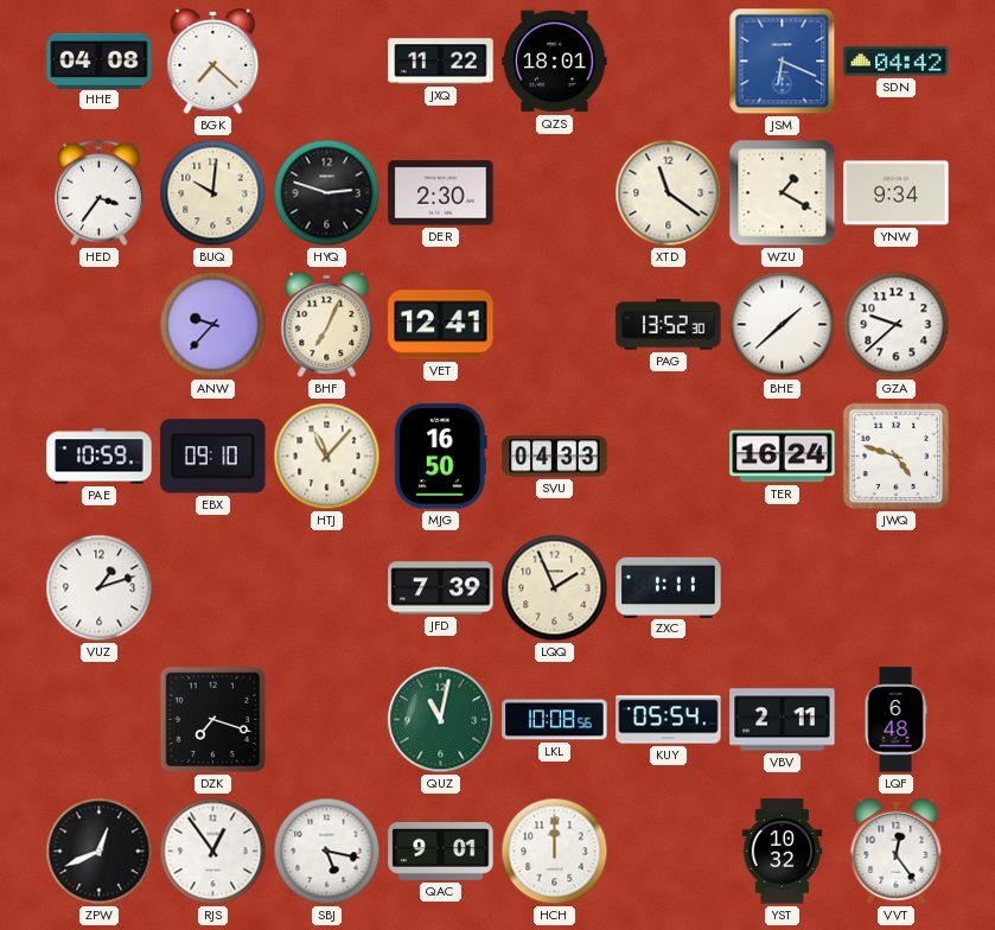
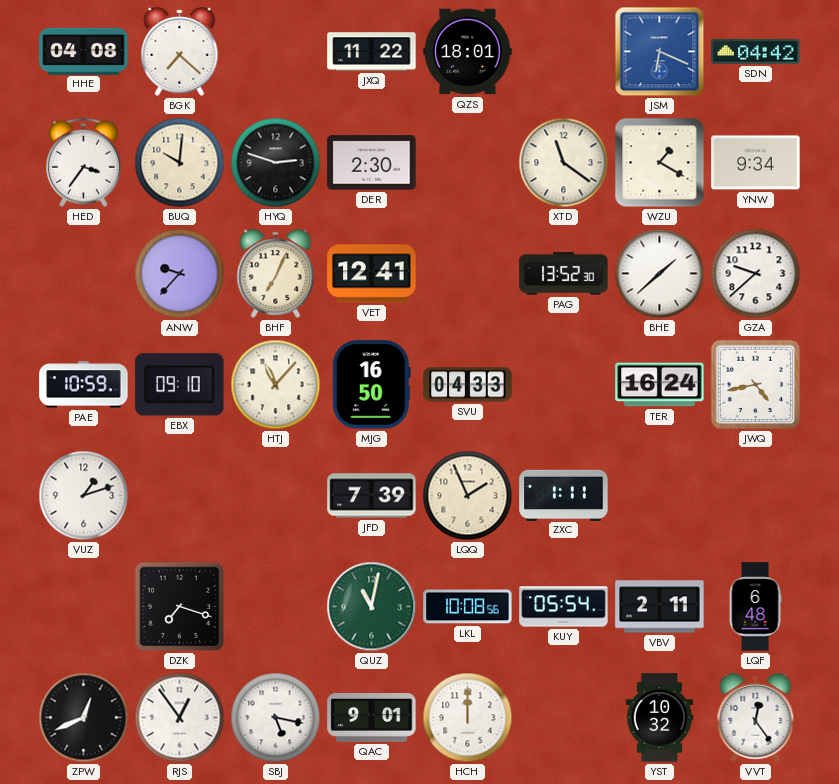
JWQ: 4:48 -> 4:43
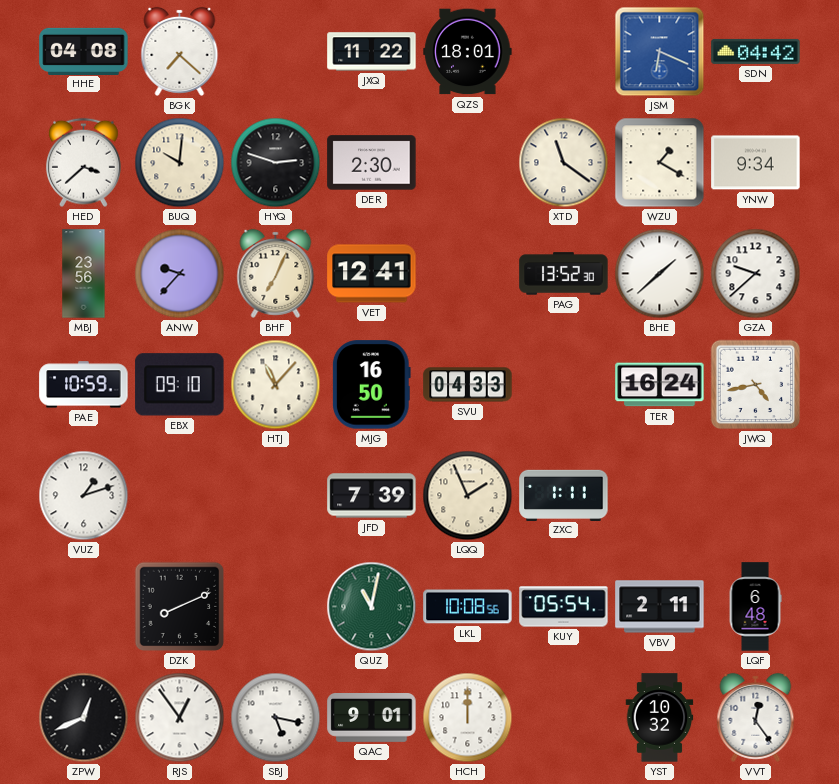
HED: 3:36 -> 3:38
MBJ: none -> 23:56
DZK: 7:18 -> 8:11
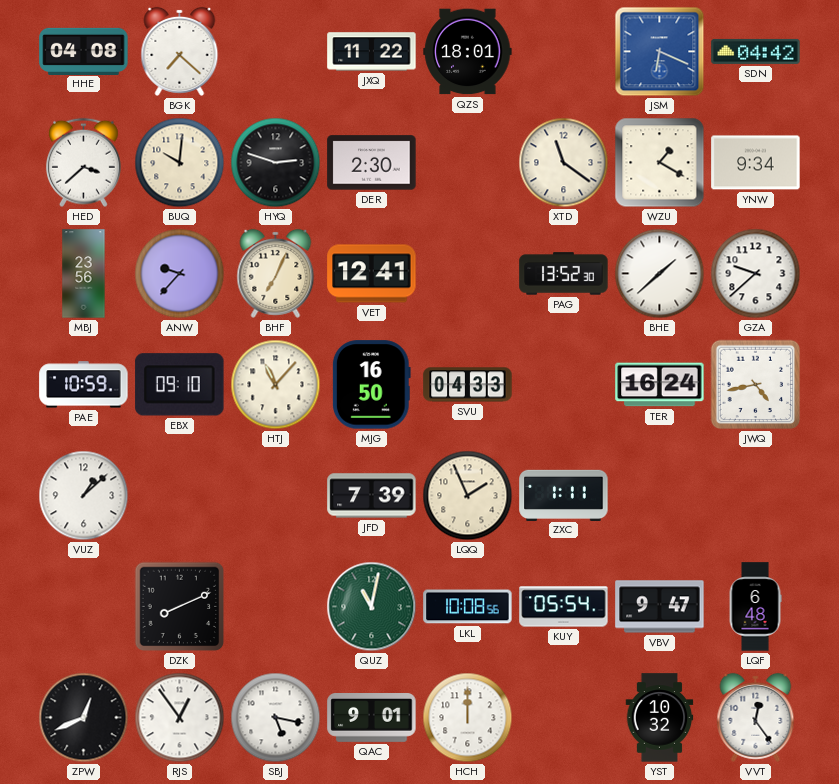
VUZ: 1:12 -> 1:08
VBV: 2:11 -> 9:47
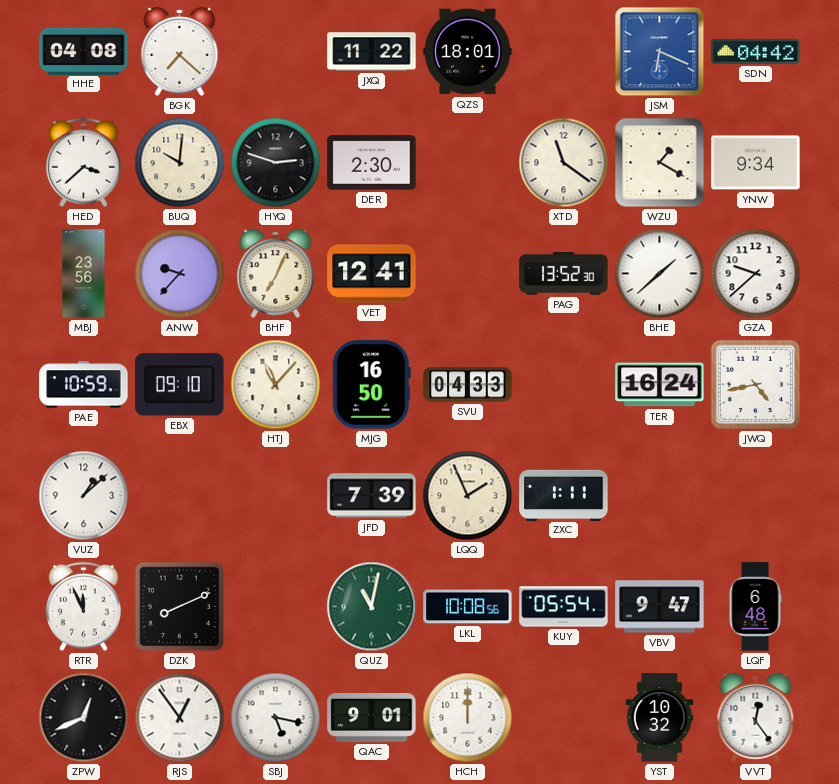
RTR: none -> 11:56
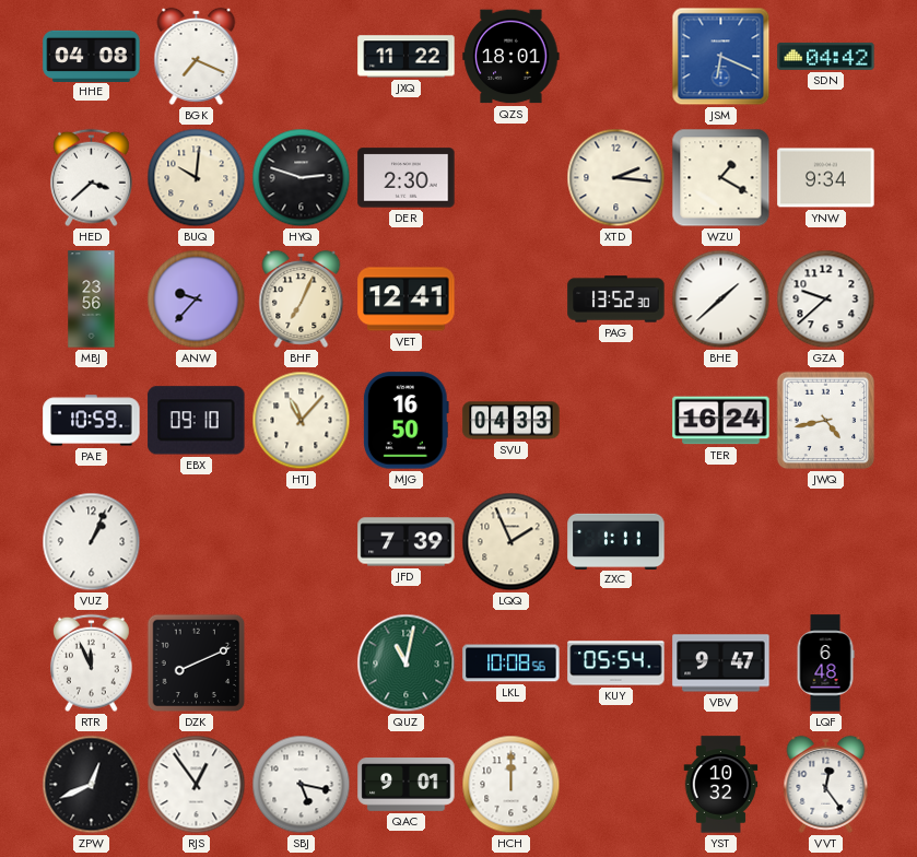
BGK: 7:22 -> 7:19
XTD: 11:21 -> 2:16
VUZ: 1:08 -> 1:04
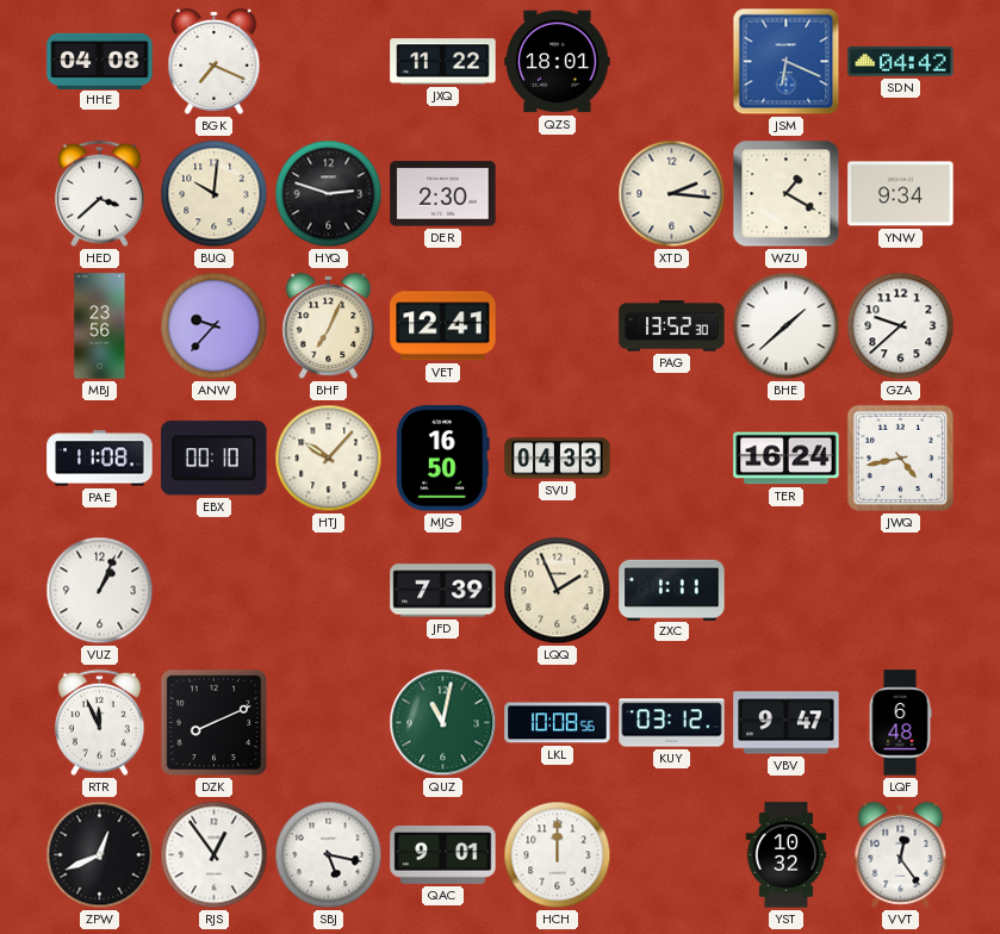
PAE: 10:59 -> 11:08
EBX: 09:10 -> 00:10
HTJ: 11:07 -> 10:07
KUY: 05:54 -> 03:12
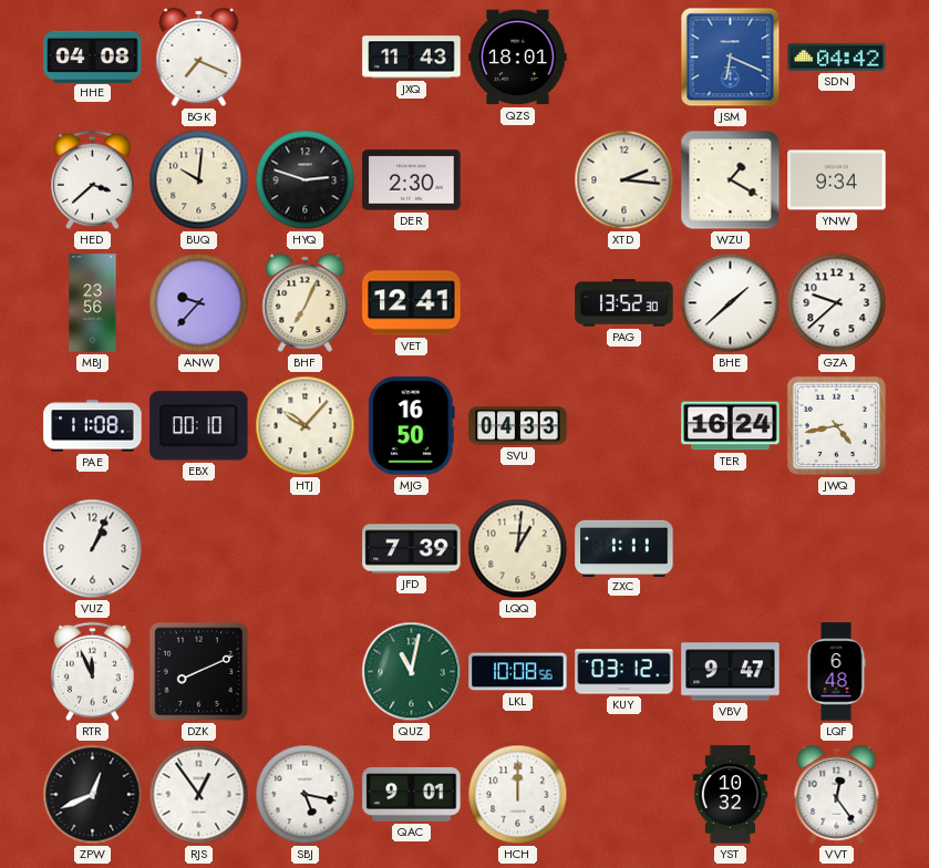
JXQ: 11:22 -> 11:43
LQQ: 1:56 -> 1:01
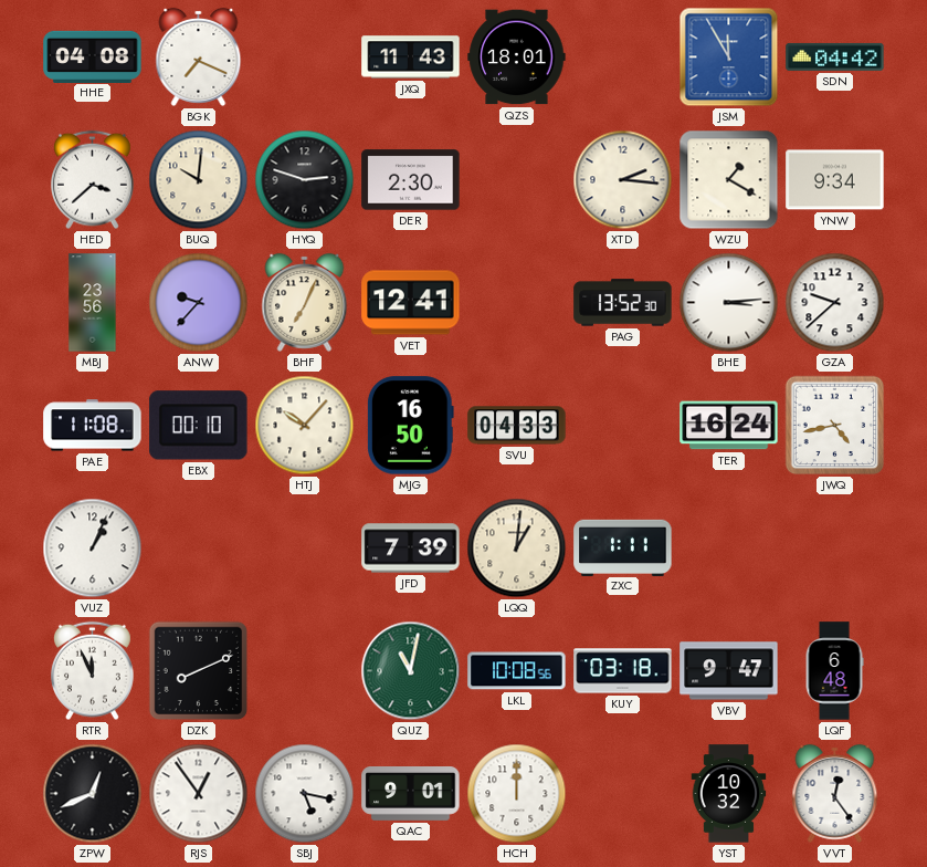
JSM: 6:19 -> 11:55
BHE: 1:38 -> 3:14
KUY: 03:12 -> 03:18
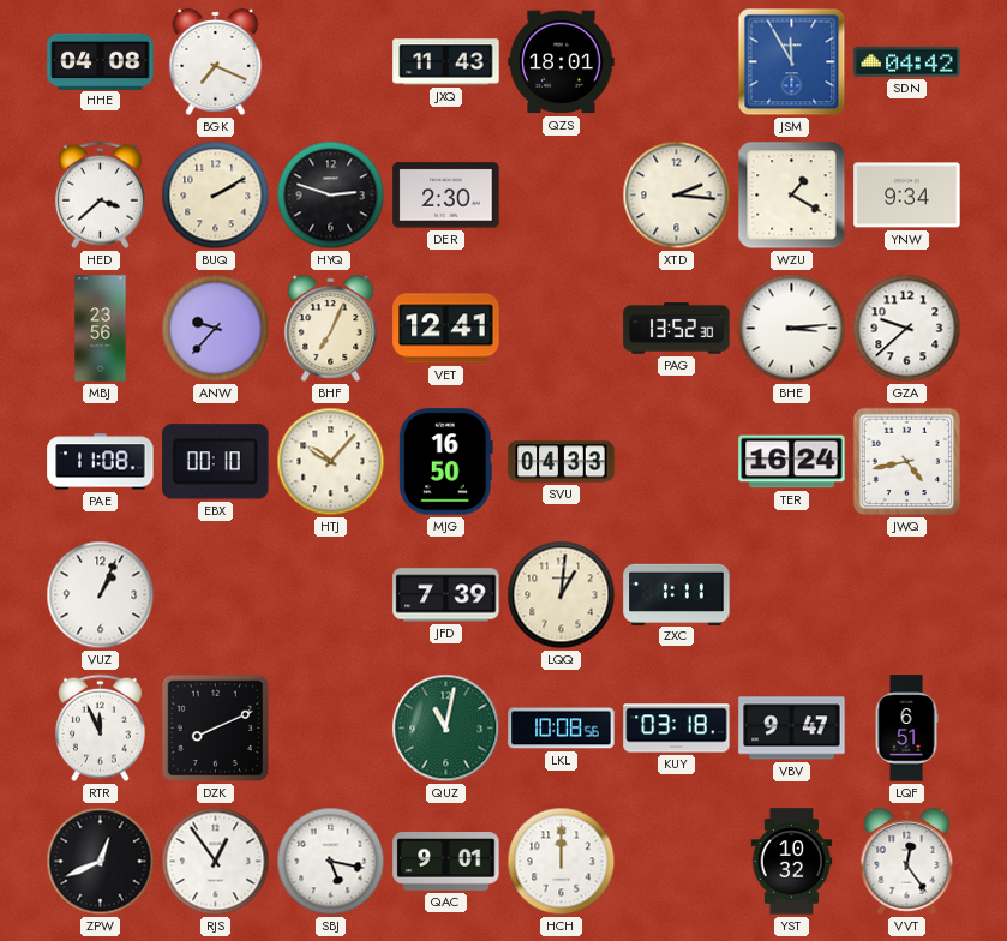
BUQ: 10:01 -> 2:10
LQF: 6:48 -> 6:51
